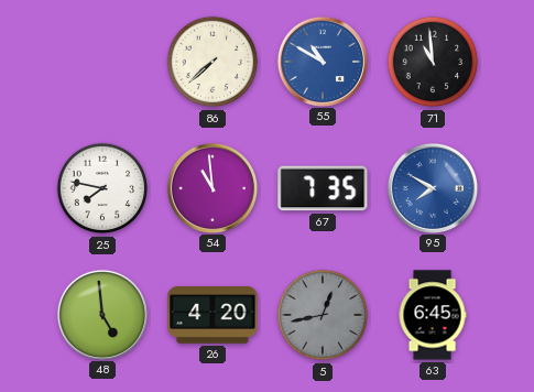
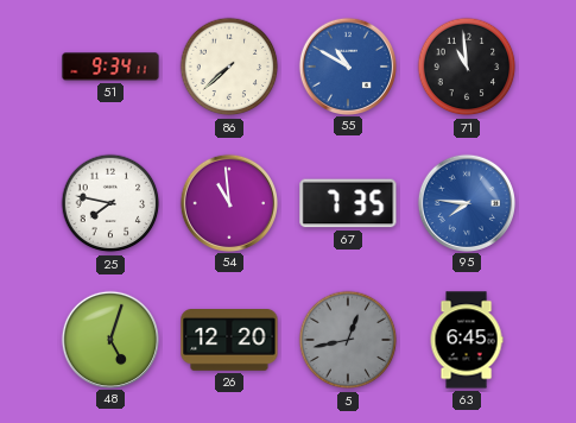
51: none -> 9:34
95: 7:50 -> 7:46
48: 4:59 -> 5:03
26: 4:20 -> 12:20
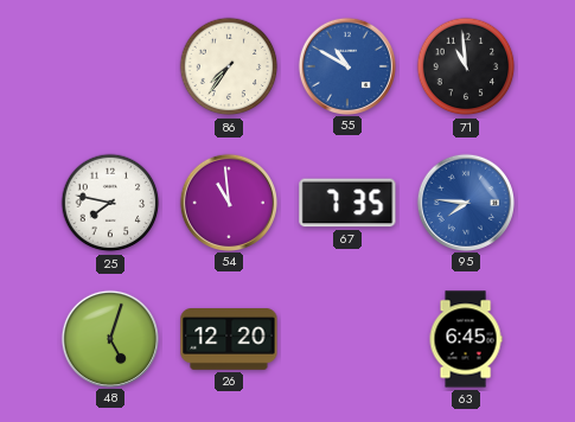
51: 9:34 -> none
86: 7:38 -> 7:36
5: 12:43 -> none
